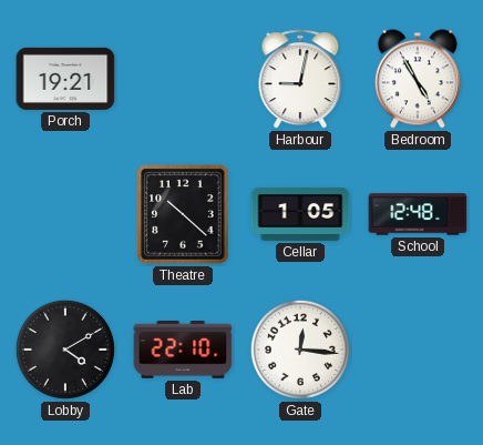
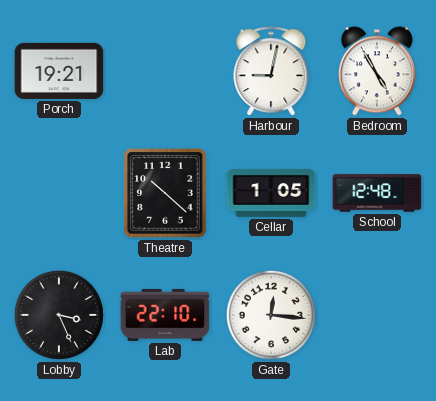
Lobby: 4:10 -> 3:26
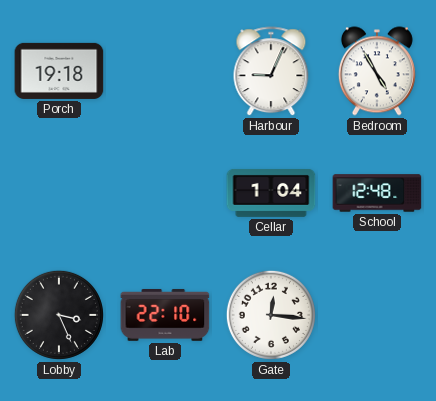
Porch: 19:21 -> 19:18
Harbour: 9:02 -> 9:04
Theatre: 10:22 -> none
Cellar: 1:05 -> 1:04
